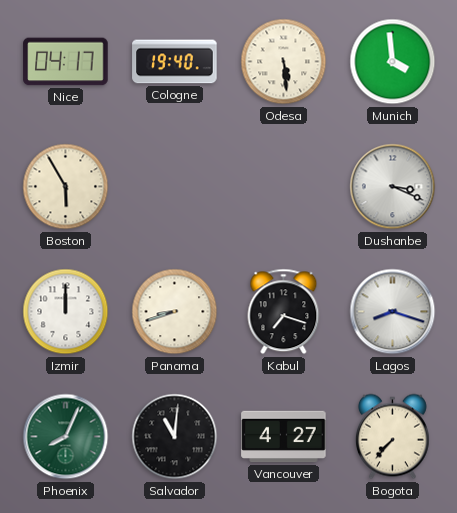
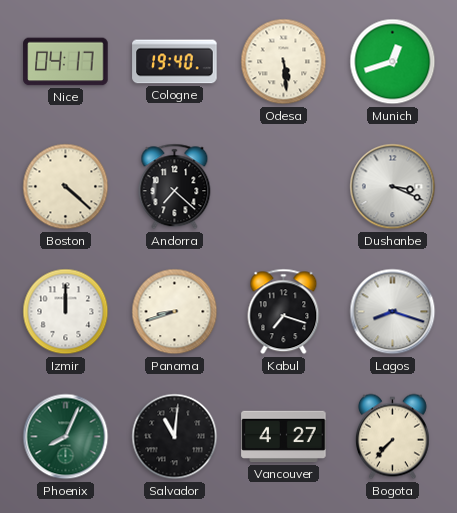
Munich: 3:59 -> 12:42
Boston: 5:55 -> 4:22
Andorra: none -> 7:22
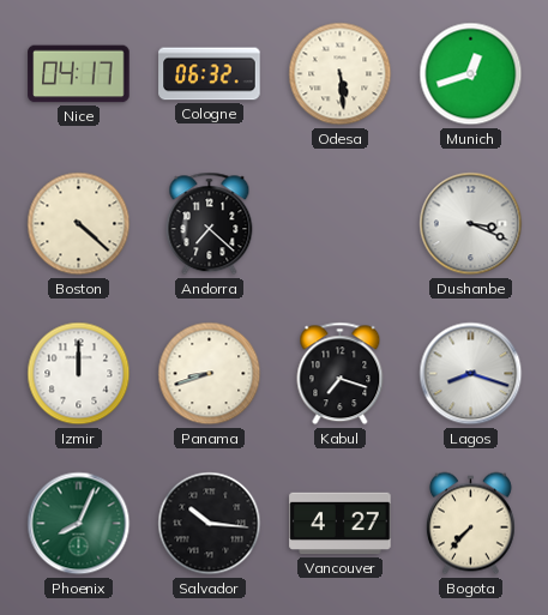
Cologne: 19:40 -> 06:32
Salvador: 11:01 -> 10:16
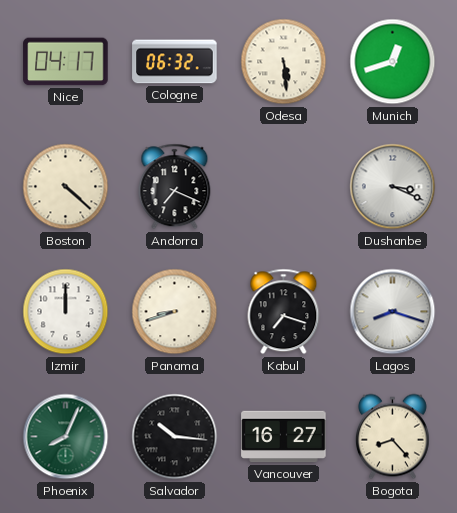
Andorra: 7:22 -> 7:19
Vancouver: 4:27 -> 16:27
Bogota: 7:37 -> 8:23
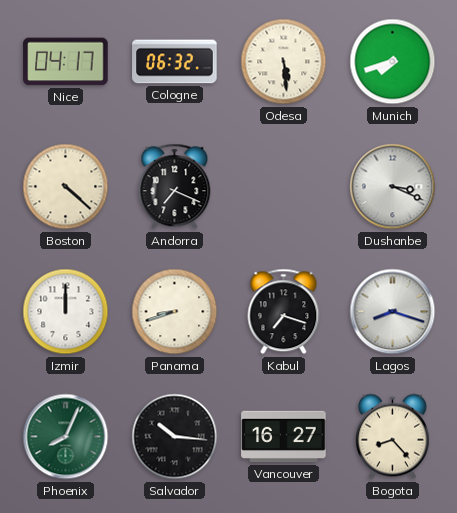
Munich: 12:42 -> 7:42
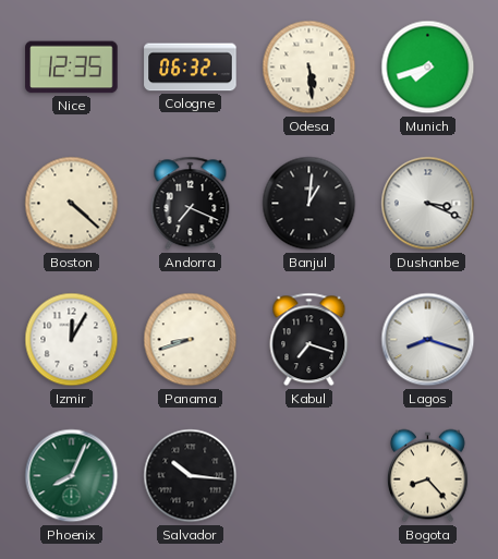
Nice: 04:17 -> 12:35
Banjul: none -> 1:01
Izmir: 12:00 -> 12:05
Vancouver: 16:27 -> none
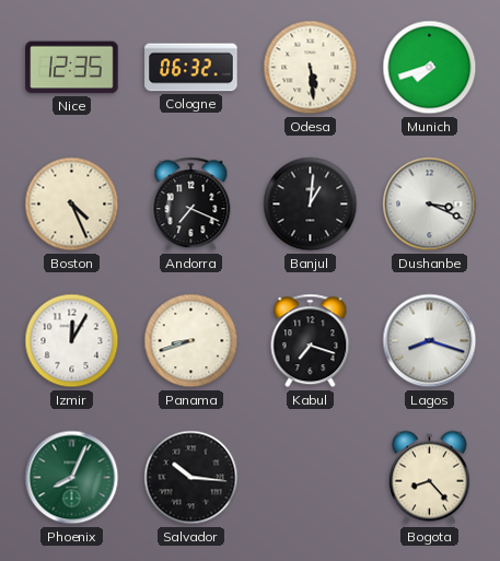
Boston: 4:22 -> 4:26
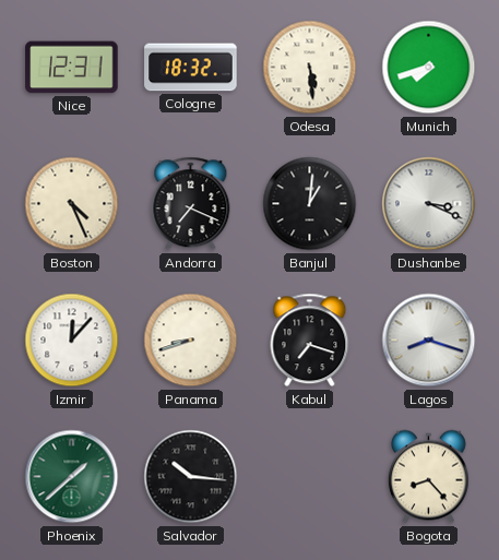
Nice: 12:35 -> 12:31
Cologne: 06:32 -> 18:32
Izmir: 12:05 -> 12:07
Phoenix: 8:04 -> 1:38
